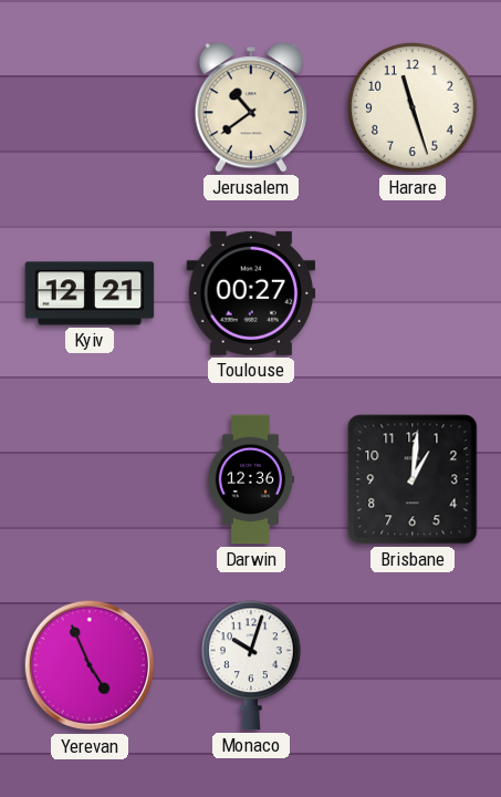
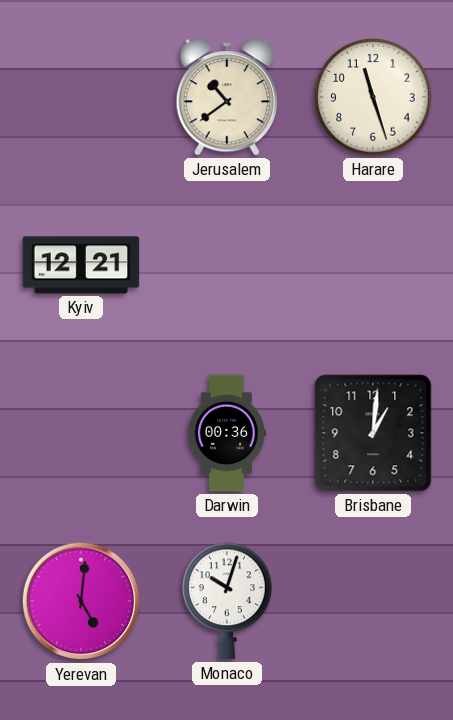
Toulouse: 00:27 -> none
Darwin: 12:36 -> 00:36
Yerevan: 4:56 -> 5:01
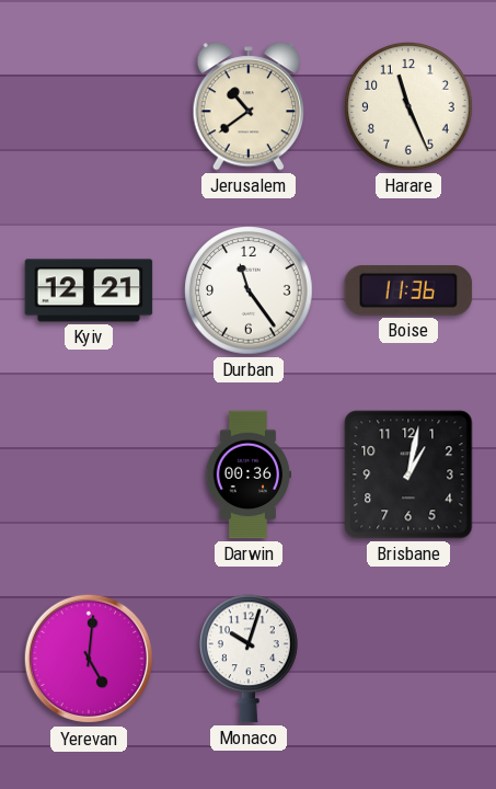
Harare: 11:27 -> 11:26
Durban: none -> 11:24
Boise: none -> 11:36
Brisbane: 1:01 -> 1:02
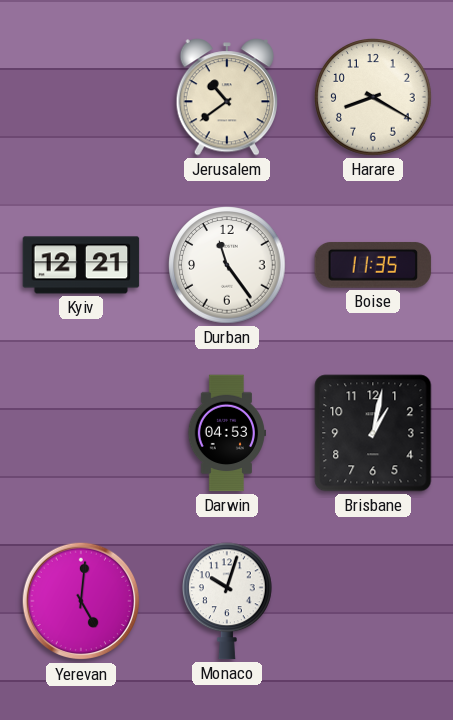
Harare: 11:26 -> 8:20
Boise: 11:36 -> 11:35
Darwin: 00:36 -> 04:53
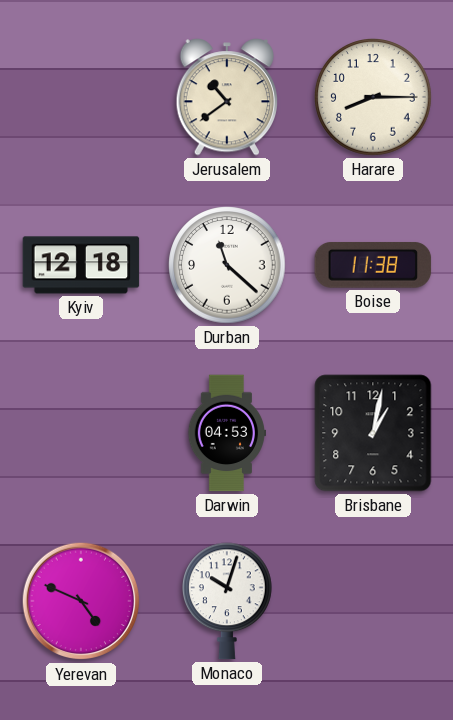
Harare: 8:20 -> 8:15
Kyiv: 12:21 -> 12:18
Durban: 11:24 -> 11:22
Boise: 11:35 -> 11:38
Yerevan: 5:01 -> 4:49
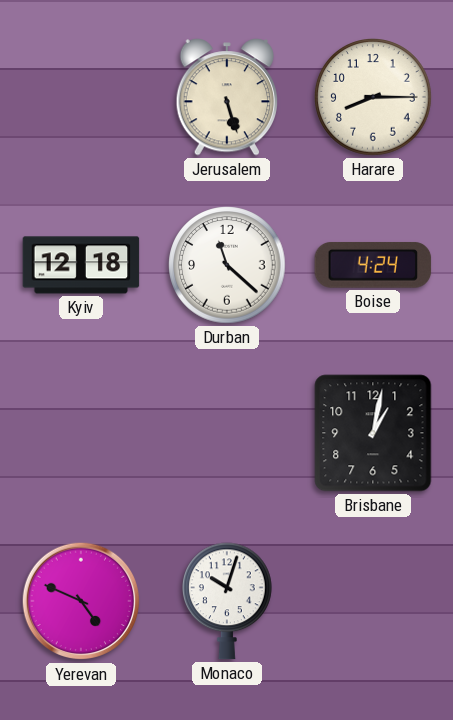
Jerusalem: 10:39 -> 5:27
Boise: 11:38 -> 4:24
Darwin: 04:53 -> none
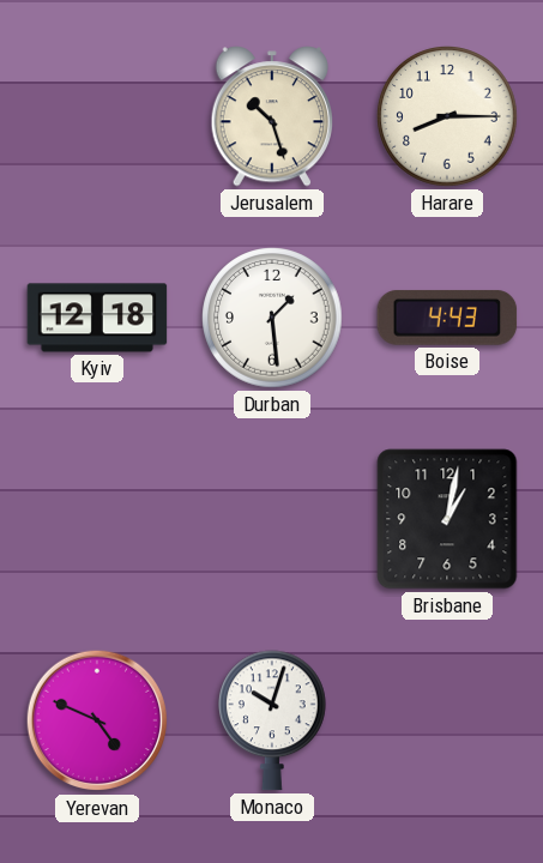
Jerusalem: 5:27 -> 10:27
Durban: 11:22 -> 1:29
Boise: 4:24 -> 4:43
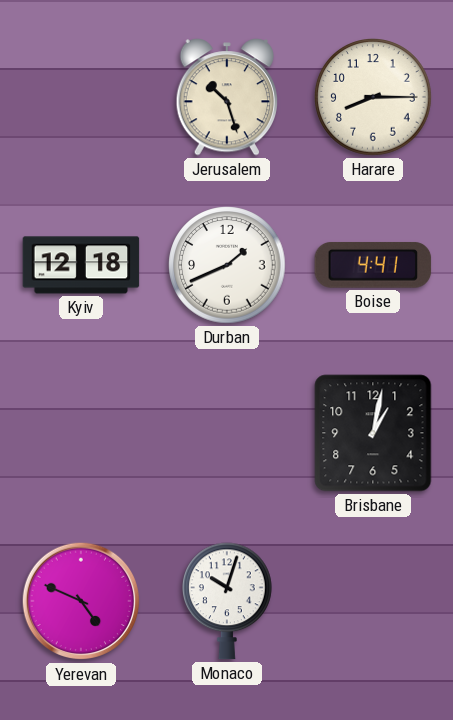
Durban: 1:29 -> 1:41
Boise: 4:43 -> 4:41
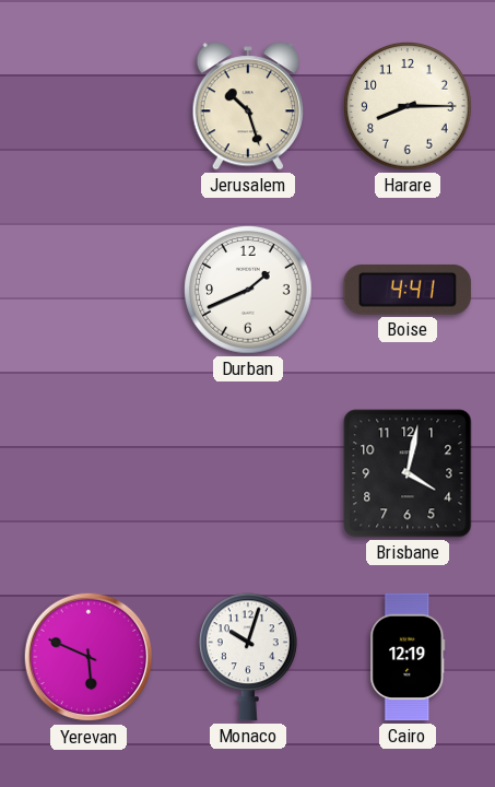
Kyiv: 12:18 -> none
Brisbane: 1:02 -> 4:02
Yerevan: 4:49 -> 5:49
Cairo: none -> 12:19
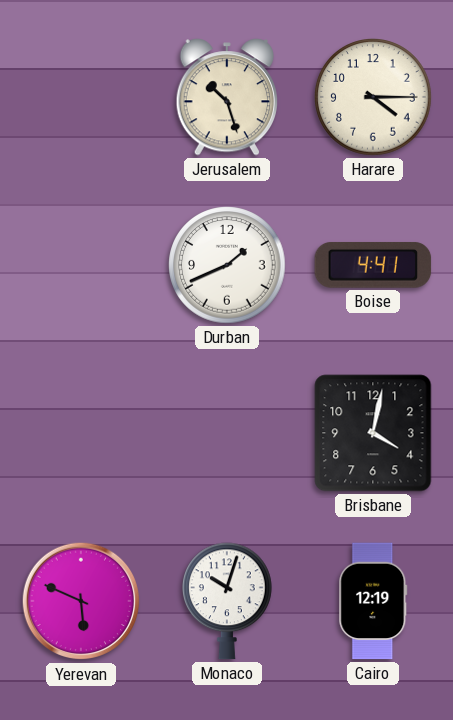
Harare: 8:15 -> 4:15
